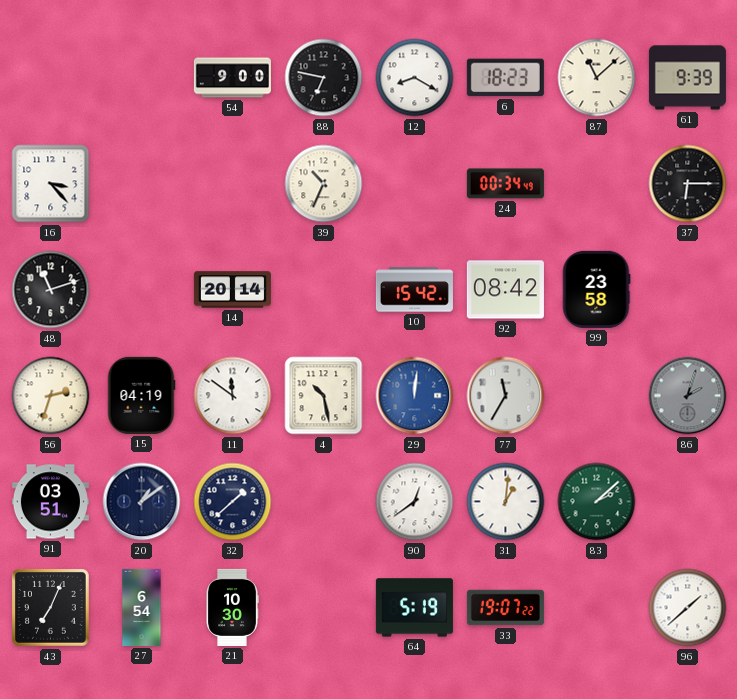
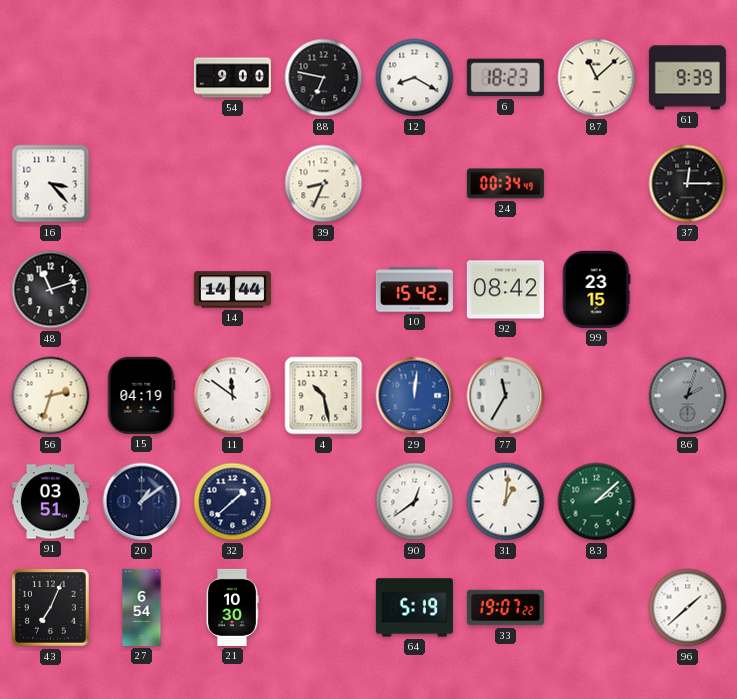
39: 10:34 -> 8:34
37: 6:15 -> 12:15
14: 20:14 -> 14:44
99: 23:58 -> 23:15
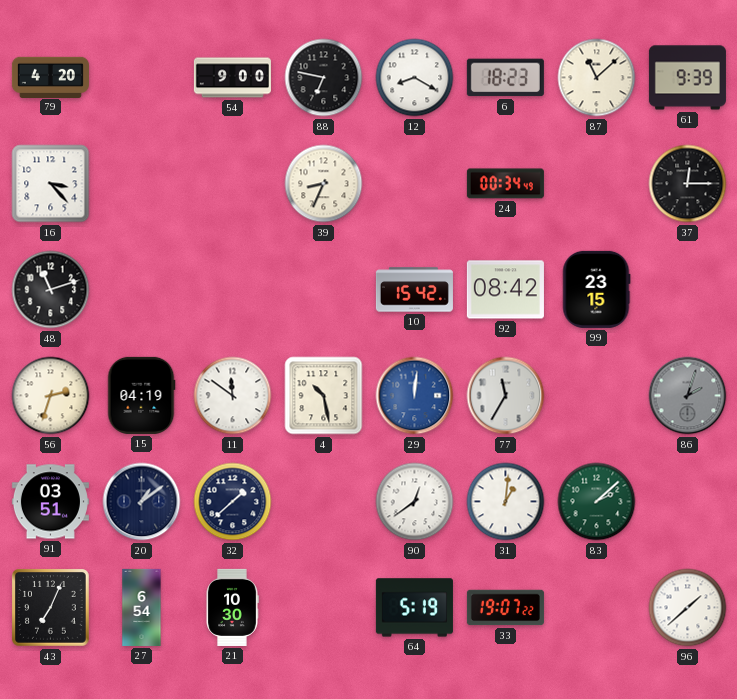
79: none -> 4:20
14: 14:44 -> none
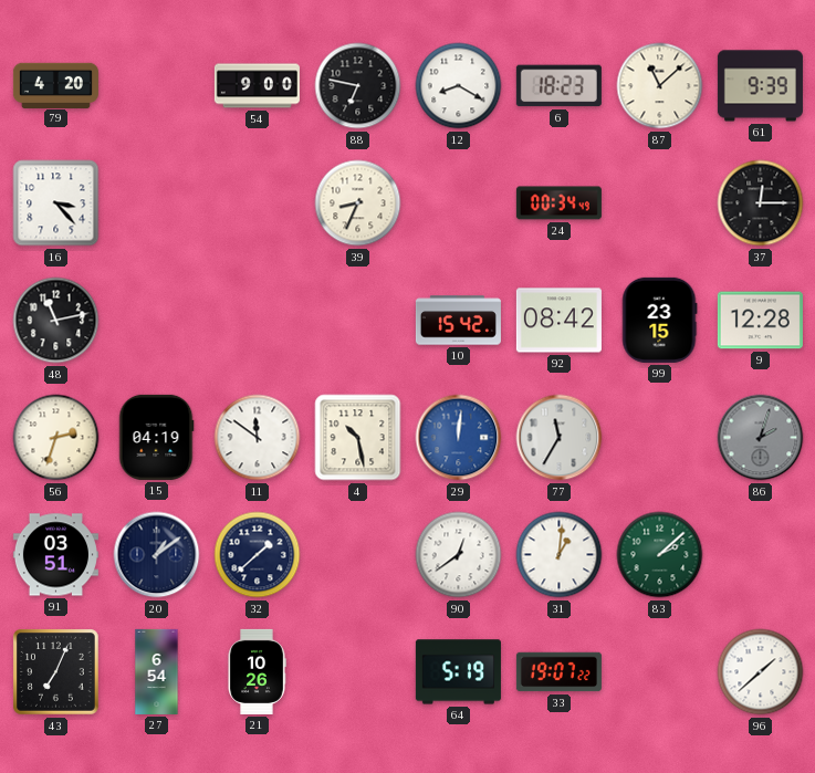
48: 11:12 -> 11:13
9: none -> 12:28
21: 10:30 -> 10:26
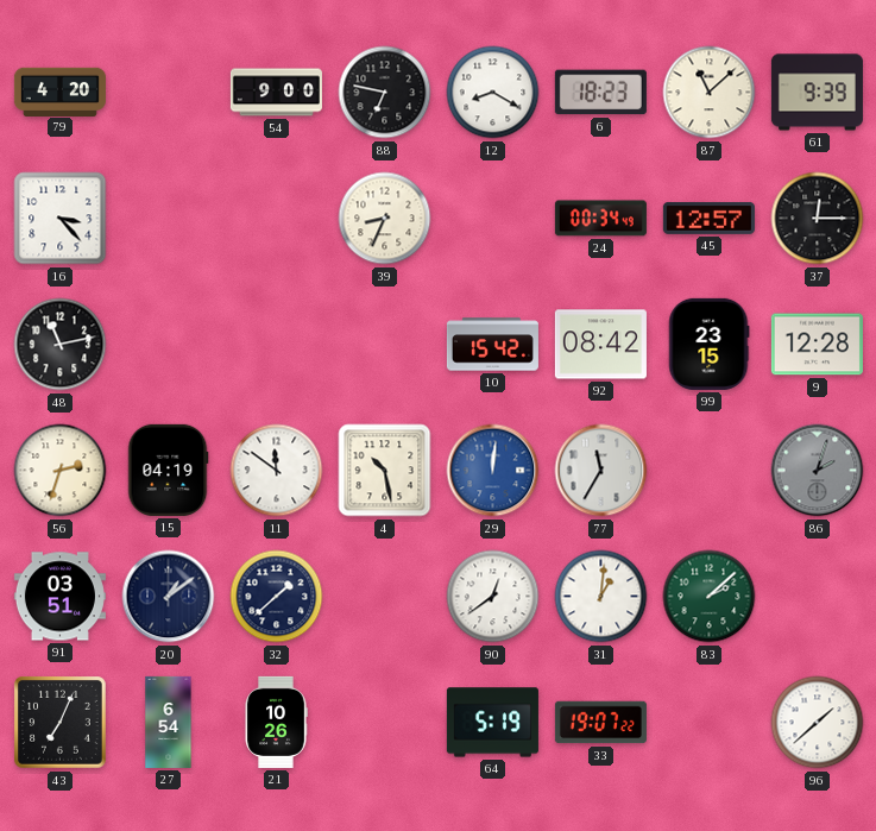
45: none -> 12:57
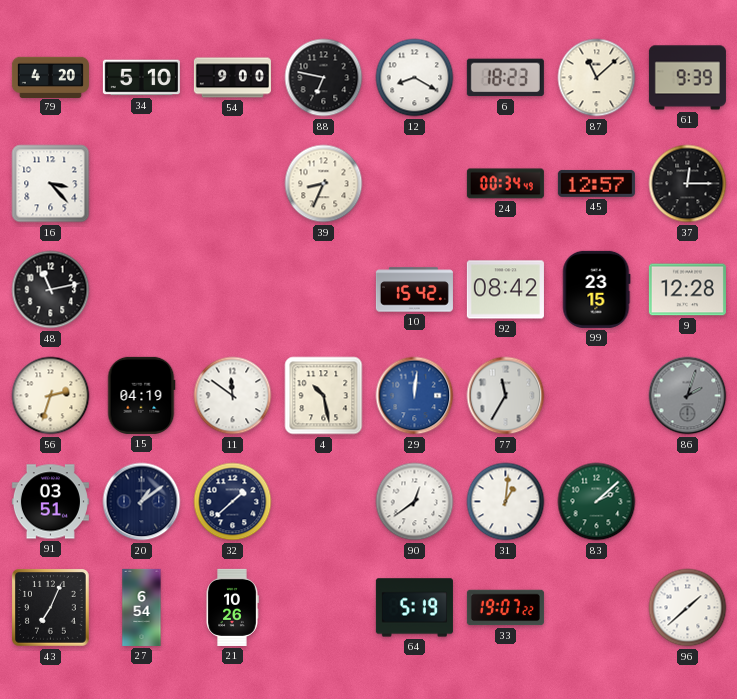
34: none -> 5:10
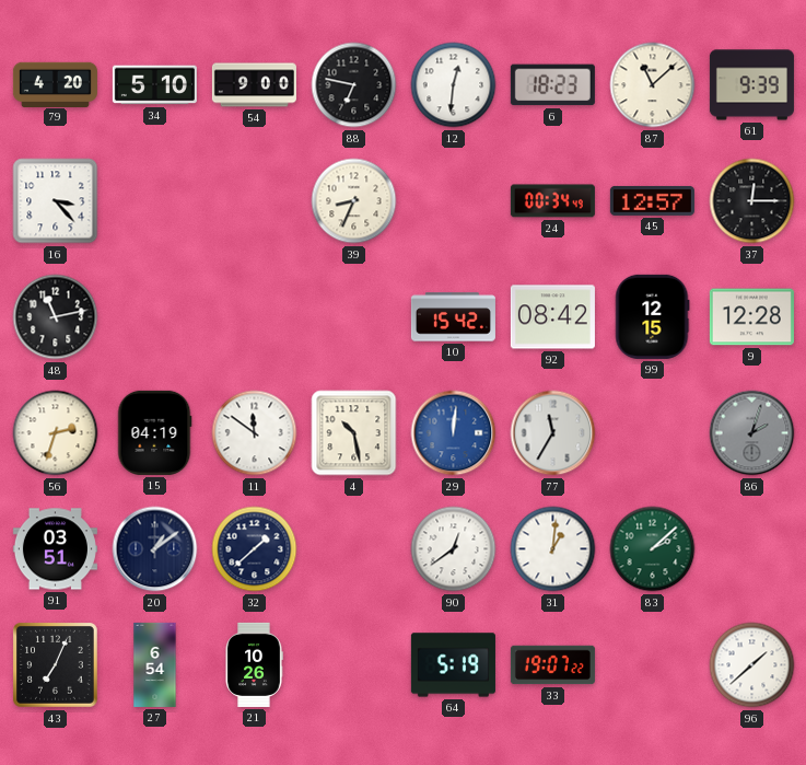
12: 8:20 -> 12:31
99: 23:15 -> 12:15
